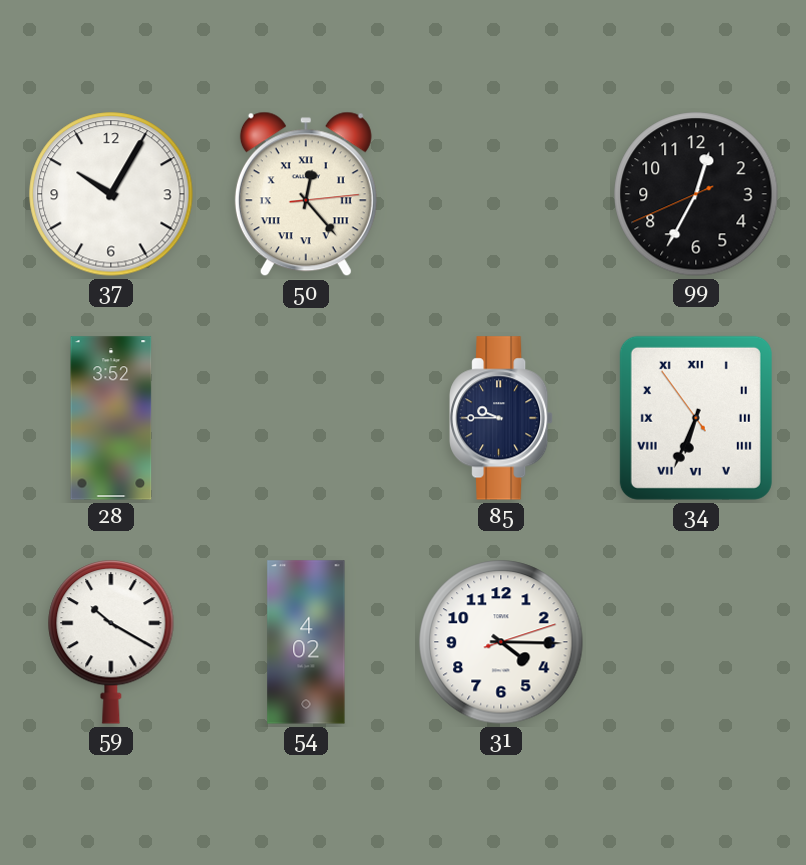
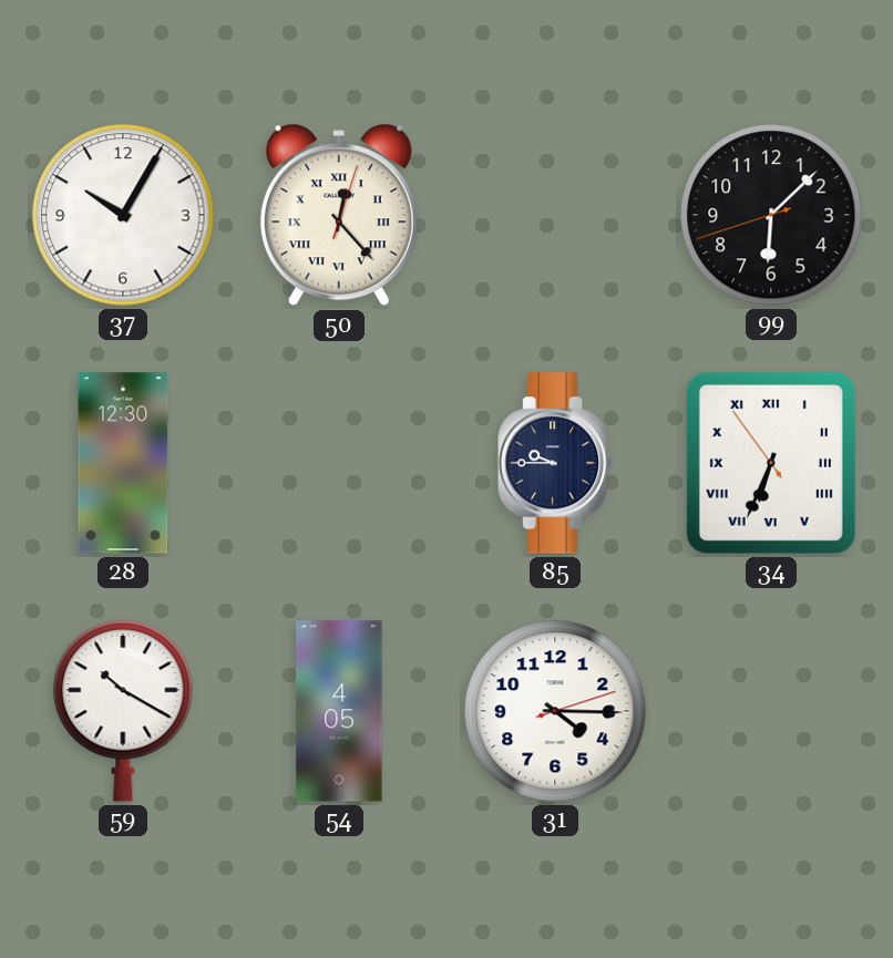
50: 12:23:14 -> 12:23:03
99: 12:34 -> 6:07
28: 3:52 -> 12:30
54: 4:02 -> 4:05
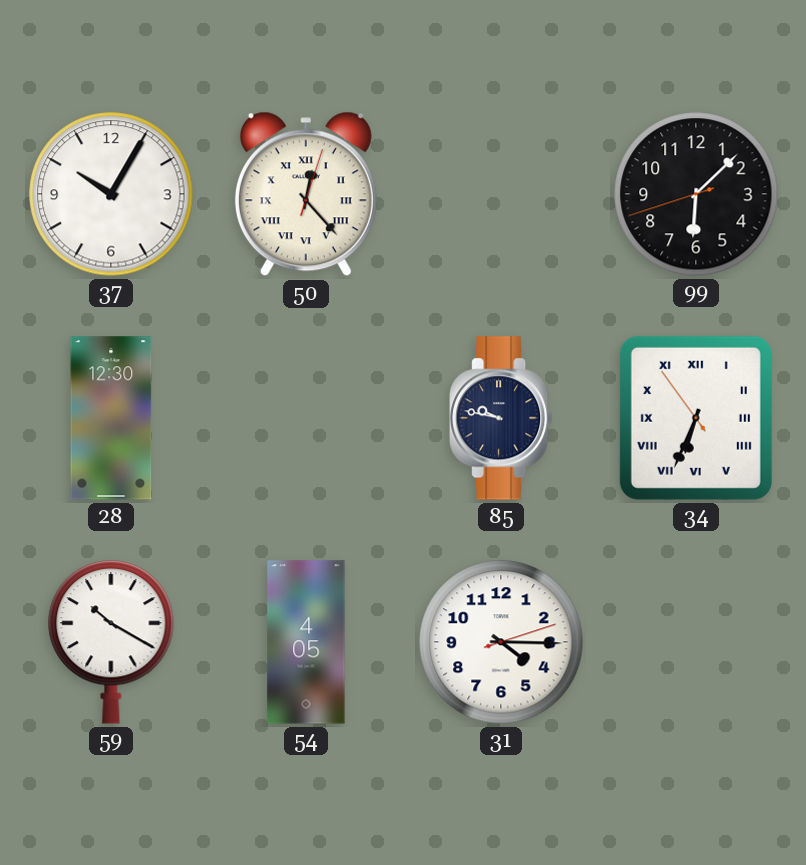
85: 9:45 -> 9:47
